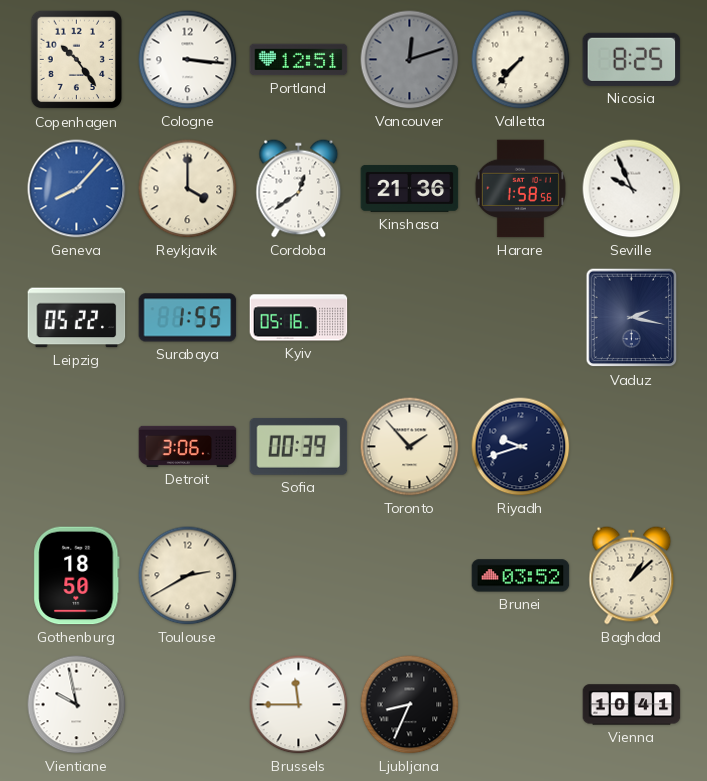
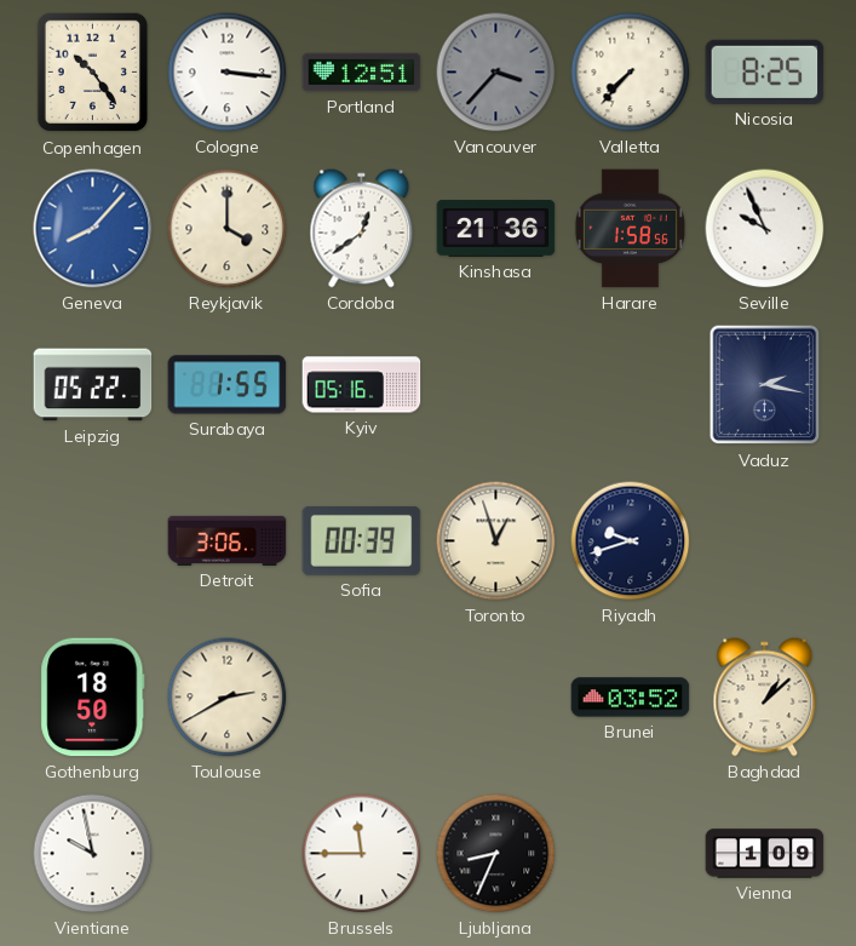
Vancouver: 12:12 -> 3:37
Toronto: 1:53 -> 12:57
Vienna: 10:41 -> 1:09
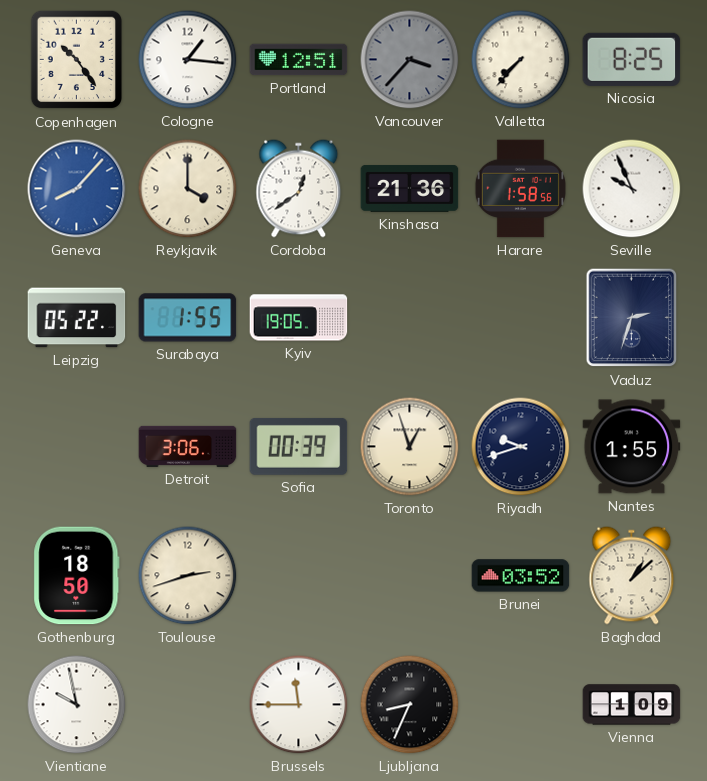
Cologne: 3:16 -> 1:16
Kyiv: 05:16 -> 19:05
Vaduz: 2:17 -> 2:33
Nantes: none -> 1:55
Toulouse: 2:40 -> 2:42
